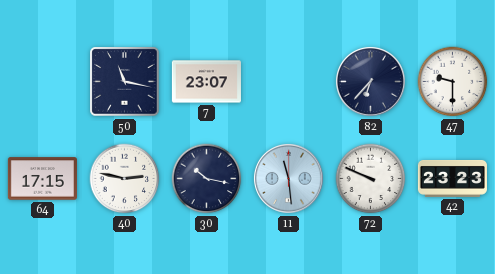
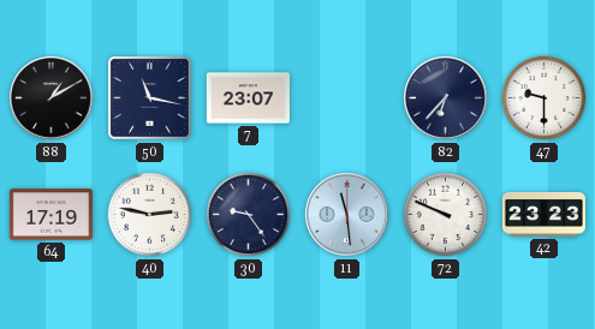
88: none -> 1:10
64: 17:15 -> 17:19
30: 10:17 -> 9:24
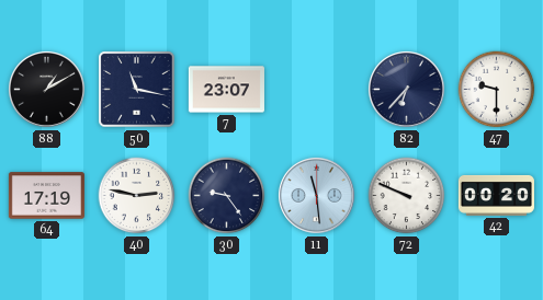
42: 23:23 -> 00:20
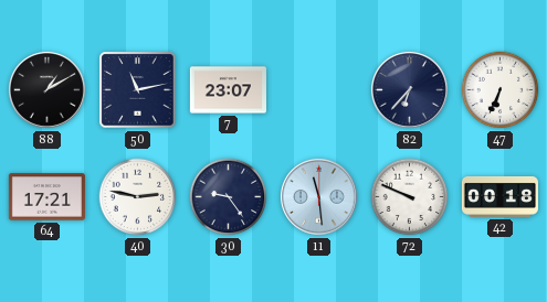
50: 11:17 -> 11:13
47: 9:30 -> 6:34
64: 17:19 -> 17:21
42: 00:20 -> 00:18
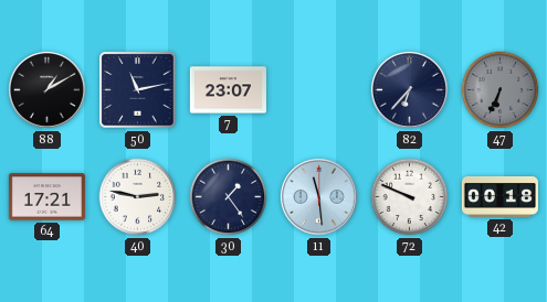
47 dial: white -> grey
30: 9:24 -> 1:24
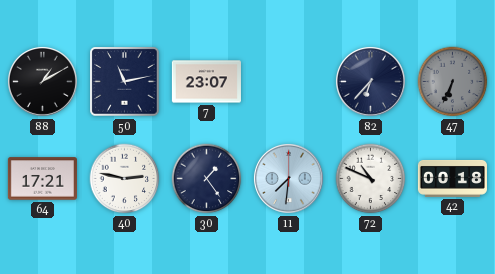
11: 11:29 -> 7:31
72: 9:49 -> 10:49
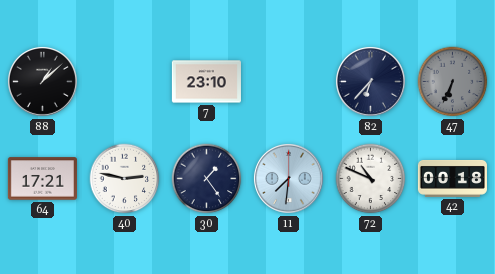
88: 1:10 -> 1:08
50: 11:13 -> none
7: 23:07 -> 23:10
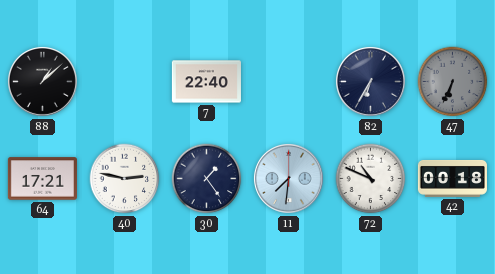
7: 23:10 -> 22:40
82: 6:37 -> 6:35
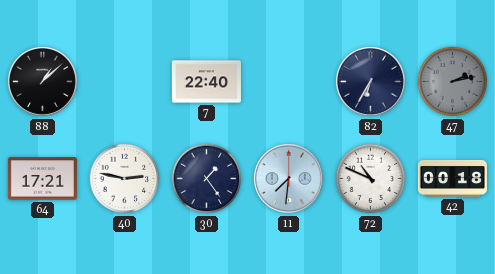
47: 6:34 -> 2:13
